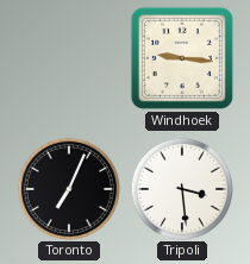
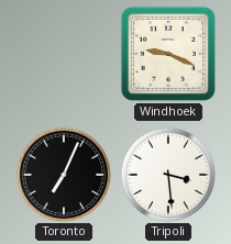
Windhoek: 9:16 -> 9:19
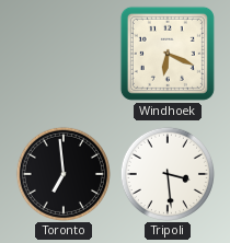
Windhoek: 9:19 -> 6:19
Toronto: 7:04 -> 6:59
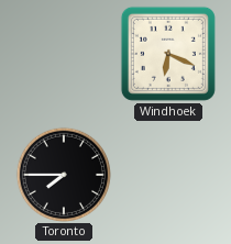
Toronto: 6:59 -> 7:45
Tripoli: 3:29 -> none
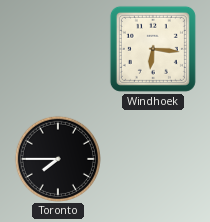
Windhoek: 6:19 -> 6:16
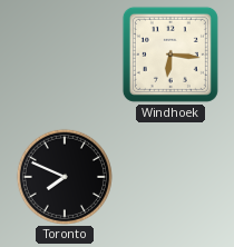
Toronto: 7:45 -> 7:49
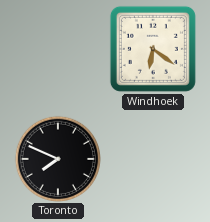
Windhoek: 6:16 -> 6:21
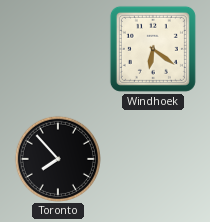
Toronto: 7:49 -> 7:53
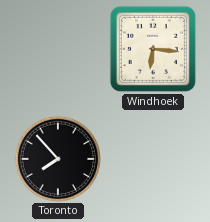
Windhoek: 6:21 -> 6:16
